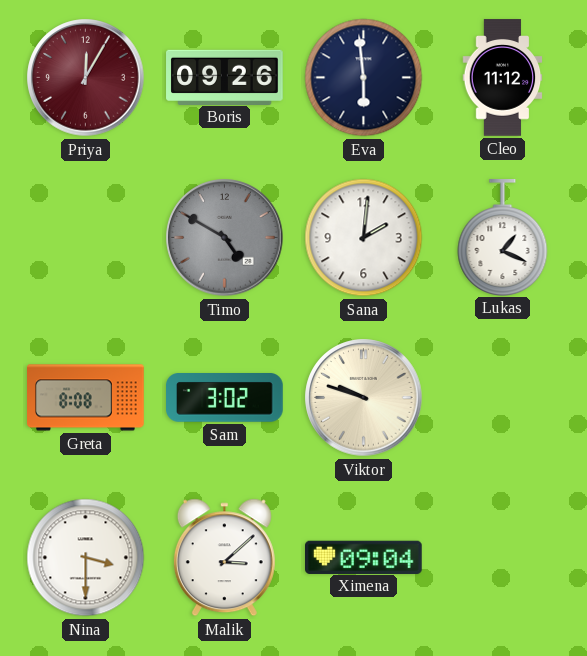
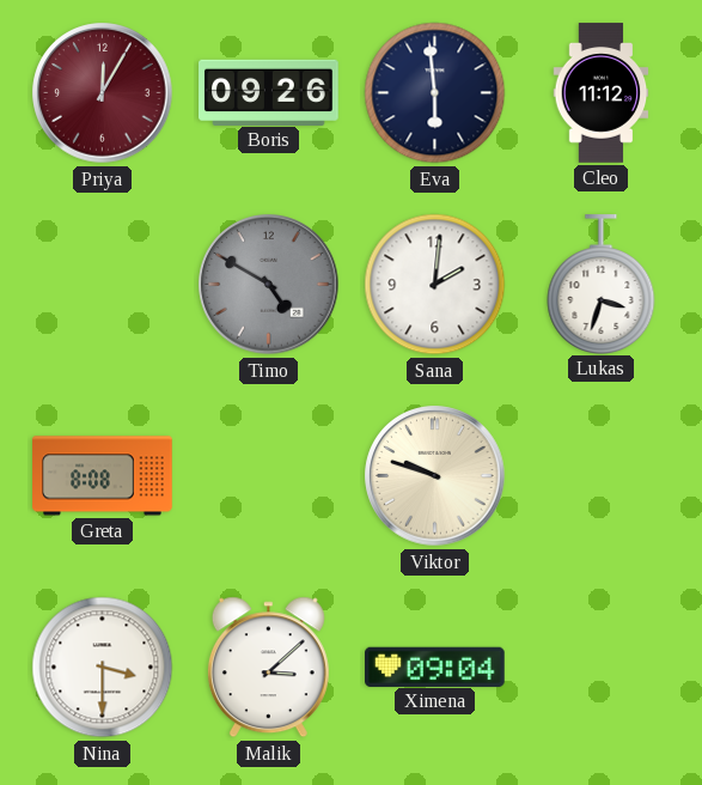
Lukas: 1:19 -> 3:33
Sam: 3:02 -> none
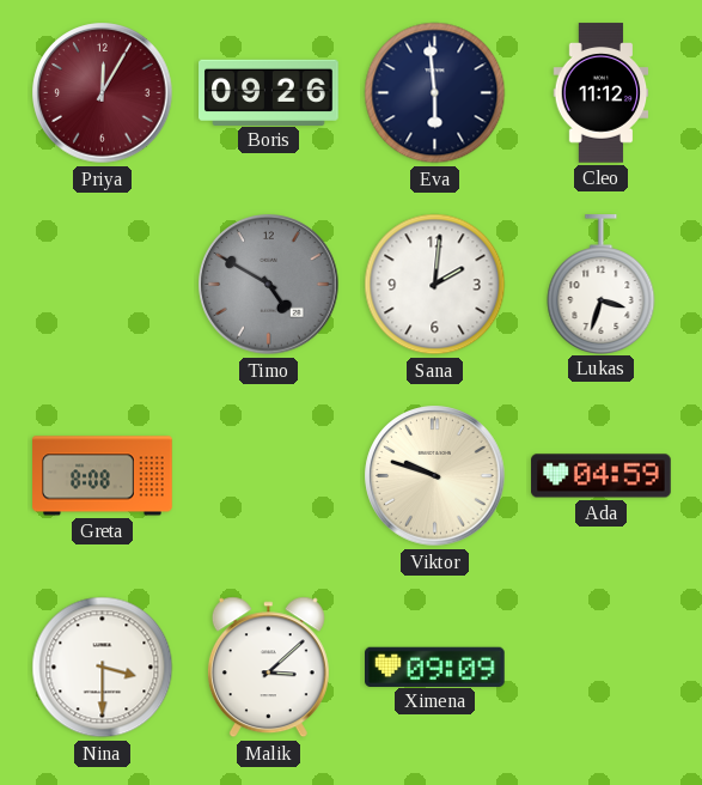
Ada: none -> 04:59
Ximena: 09:04 -> 09:09
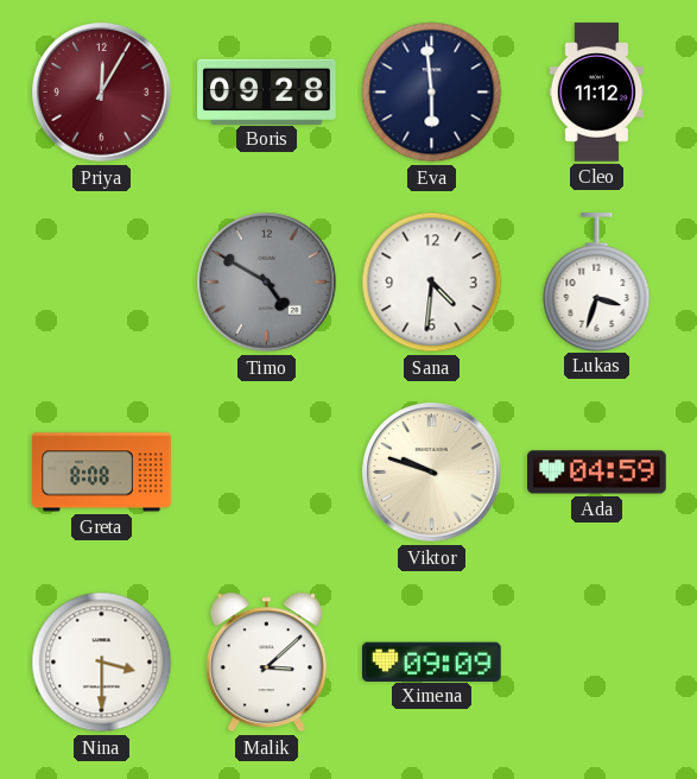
Boris: 09:26 -> 09:28
Sana: 2:01 -> 4:31
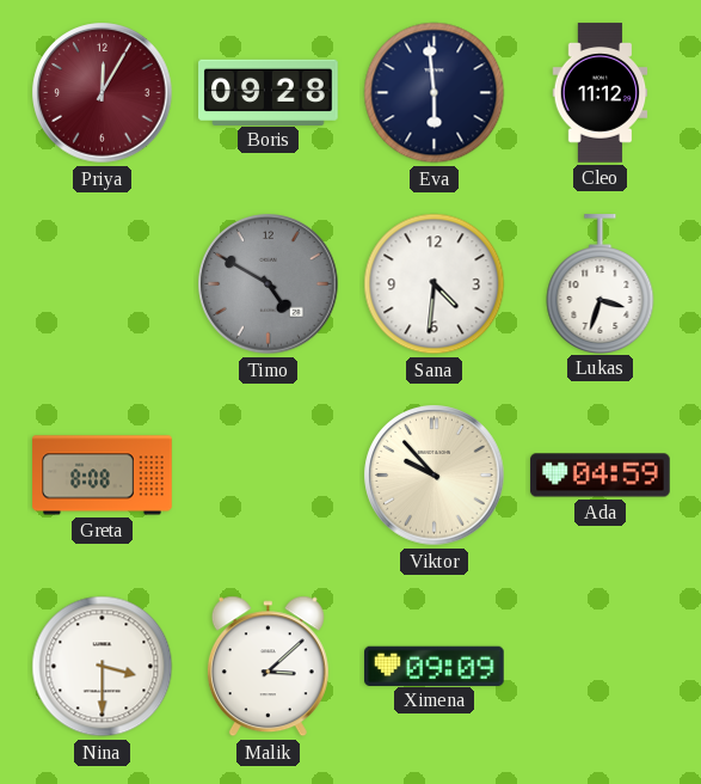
Viktor: 9:48 -> 9:53
